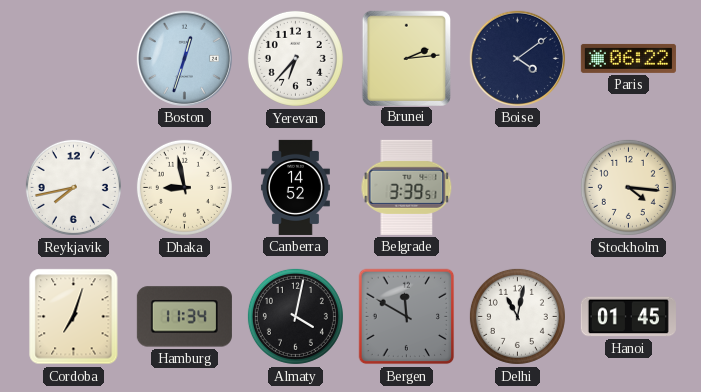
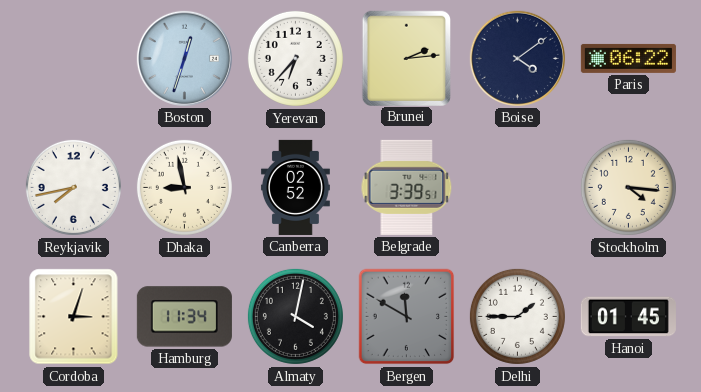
Canberra: 14:52 -> 02:52
Cordoba: 7:03 -> 3:03
Delhi: 11:02 -> 1:45
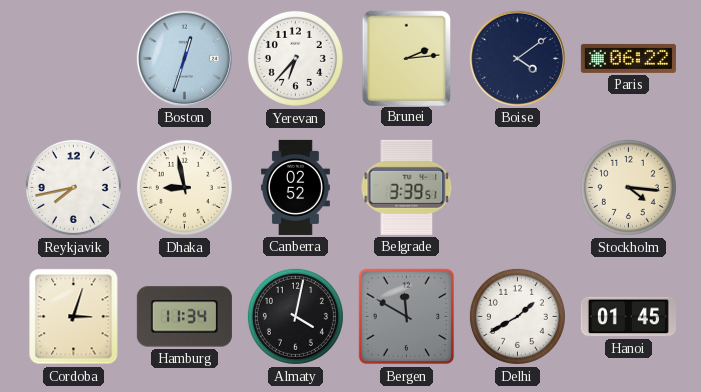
Delhi: 1:45 -> 1:40
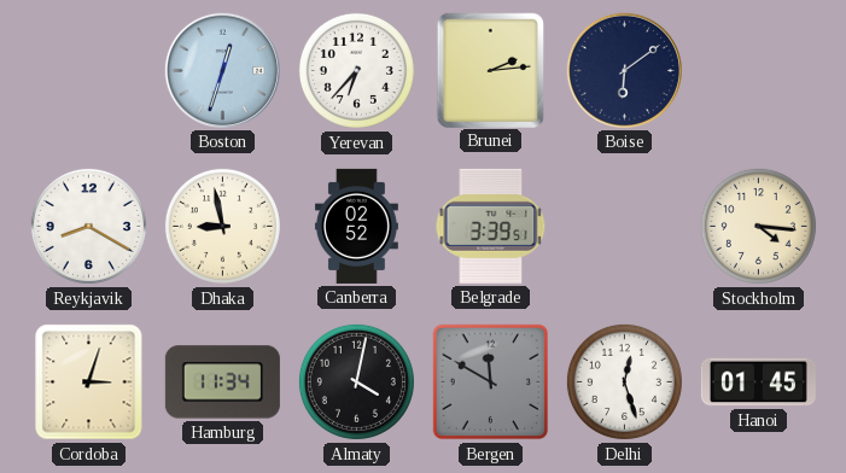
Boise: 4:09 -> 6:09
Paris: 06:22 -> none
Reykjavik: 7:43 -> 8:20
Delhi: 1:40 -> 12:27
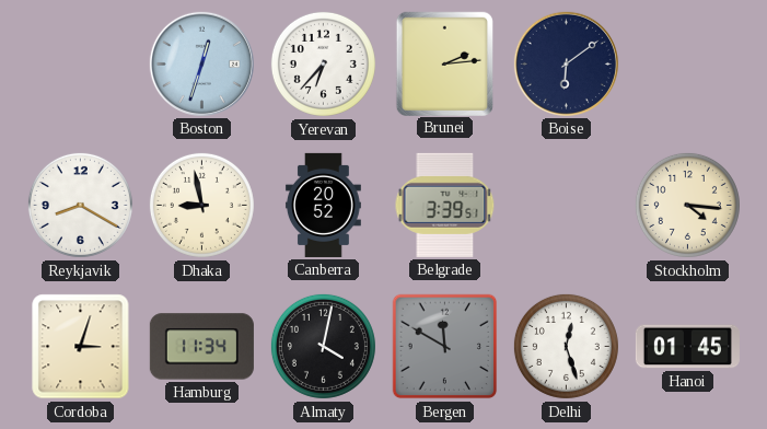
Canberra: 02:52 -> 20:52
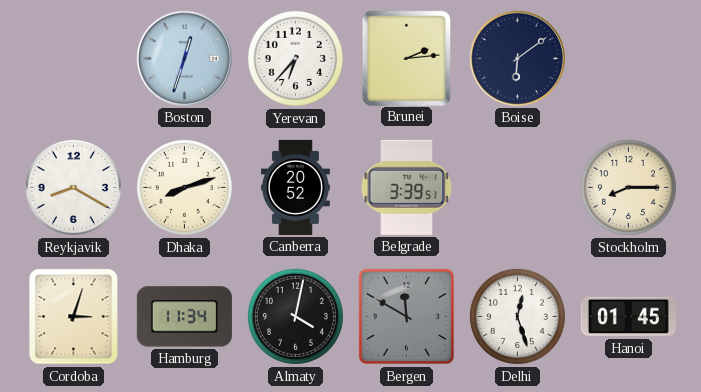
Dhaka: 8:58 -> 8:12
Stockholm: 4:16 -> 8:15
